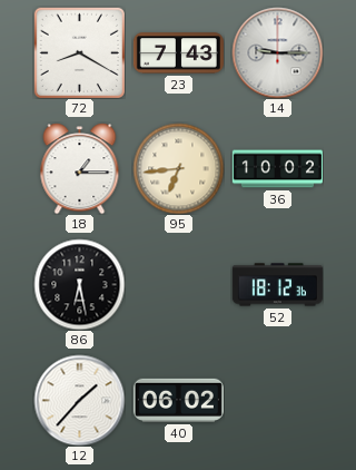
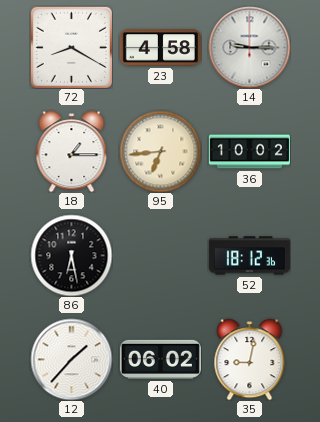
23: 7:43 -> 4:58
35: none -> 9:02
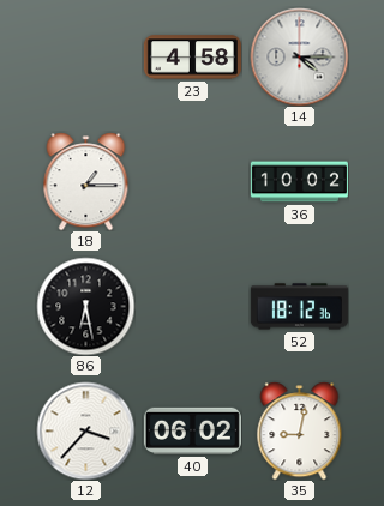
72: 8:20 -> none
14: 9:15 -> 4:15
95: 6:44 -> none
12: 1:37 -> 3:37
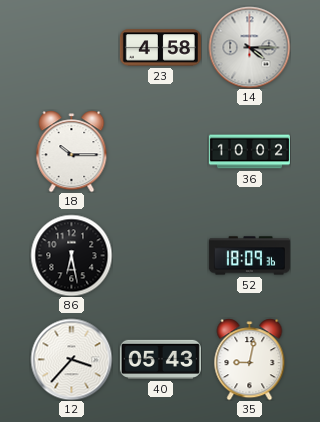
18: 1:15 -> 10:15
52: 18:12 -> 18:09
40: 06:02 -> 05:43
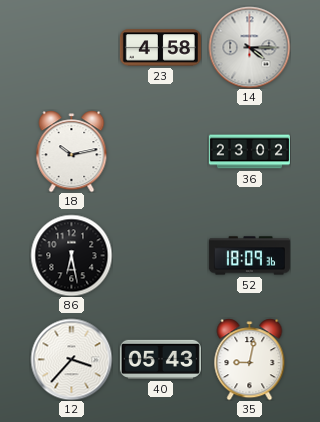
18: 10:15 -> 10:13
36: 10:02 -> 23:02
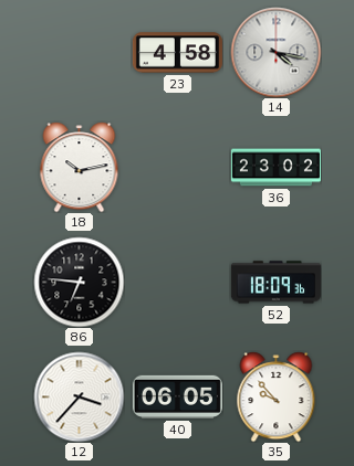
14: 4:15 -> 4:17
86: 6:28 -> 6:46
40: 05:43 -> 06:05
35: 9:02 -> 9:53
